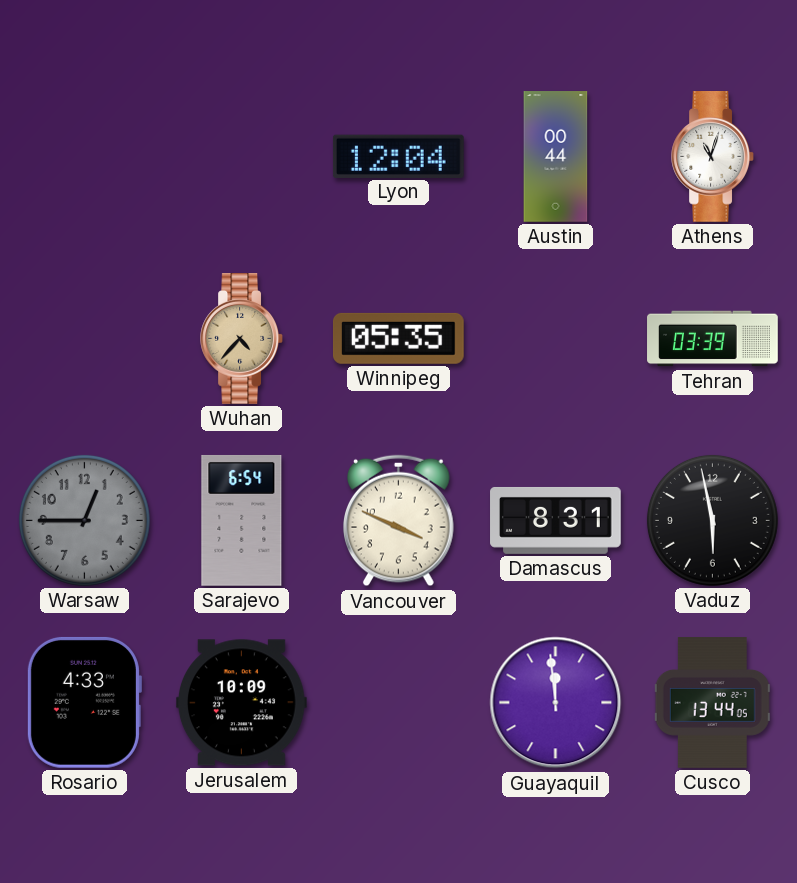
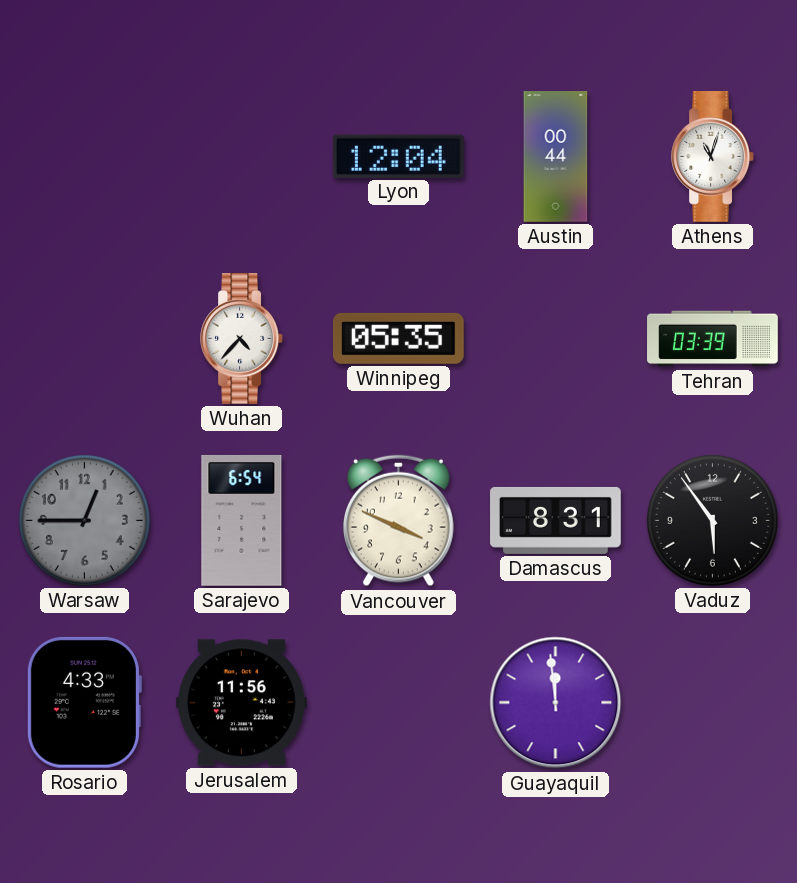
Wuhan dial: champagne -> white
Vaduz: 5:58 -> 5:54
Jerusalem: 10:09 -> 11:56
Cusco: 13:44 -> none
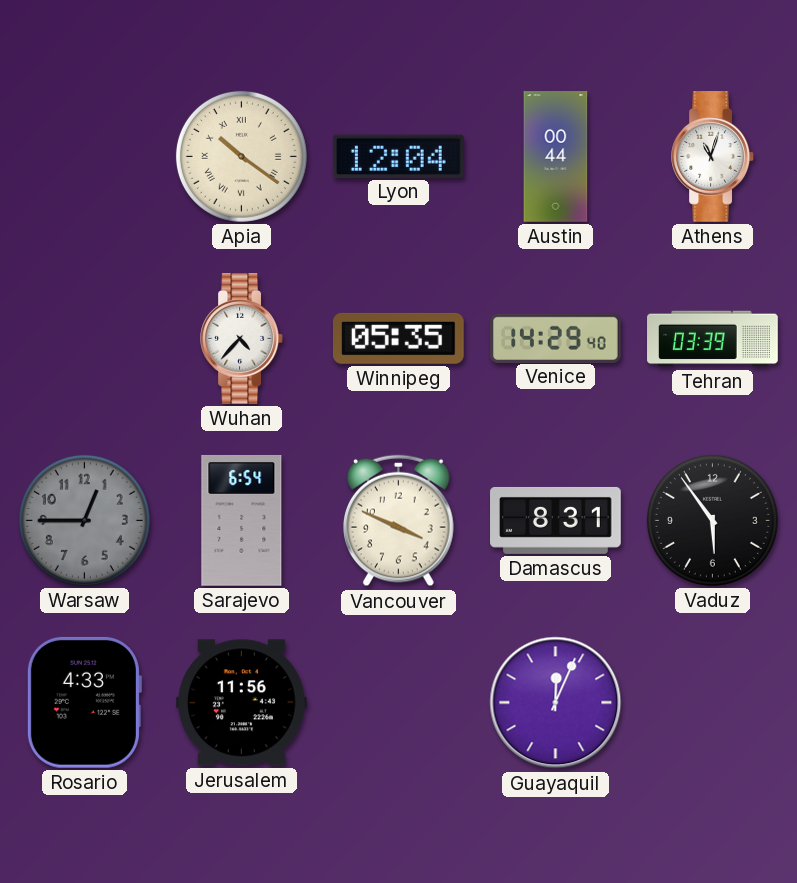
Apia: none -> 10:21
Venice: none -> 14:29
Guayaquil: 11:59 -> 12:04
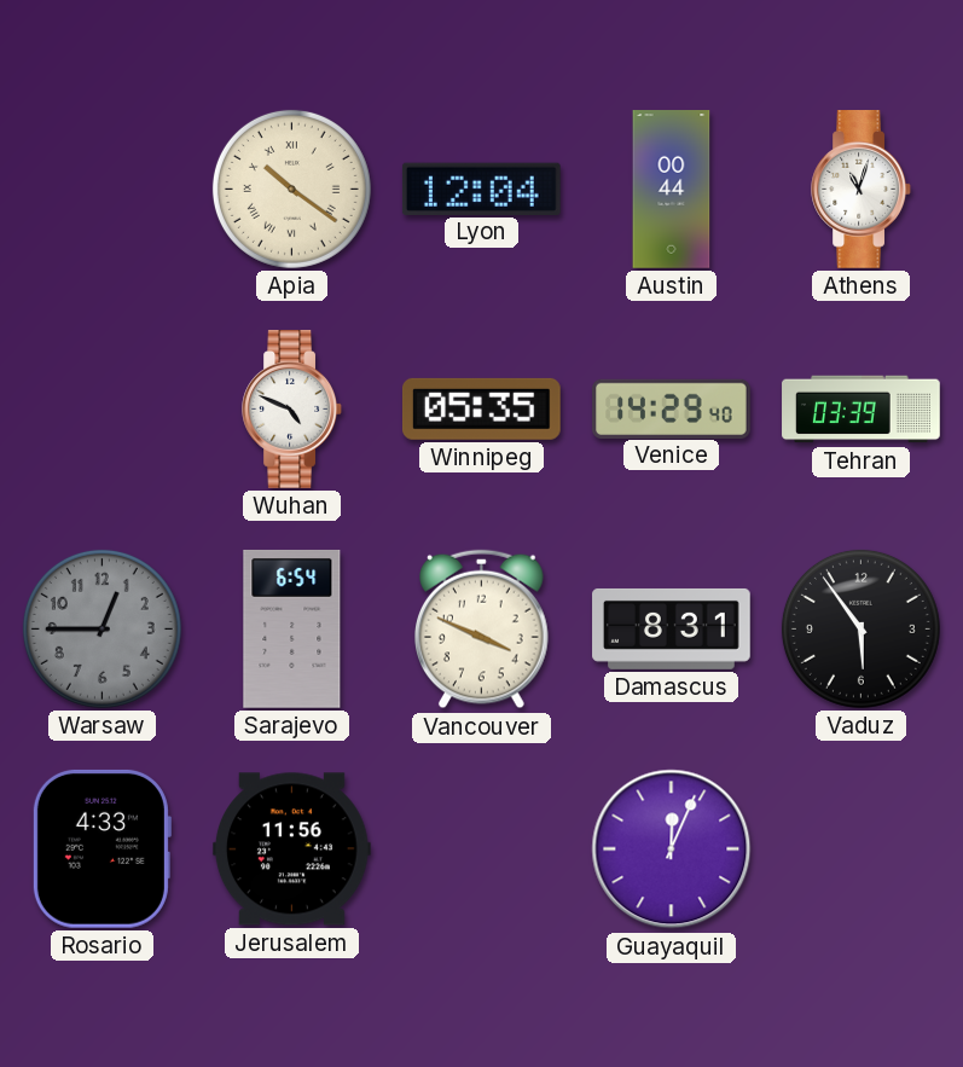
Wuhan: 4:37 -> 4:49
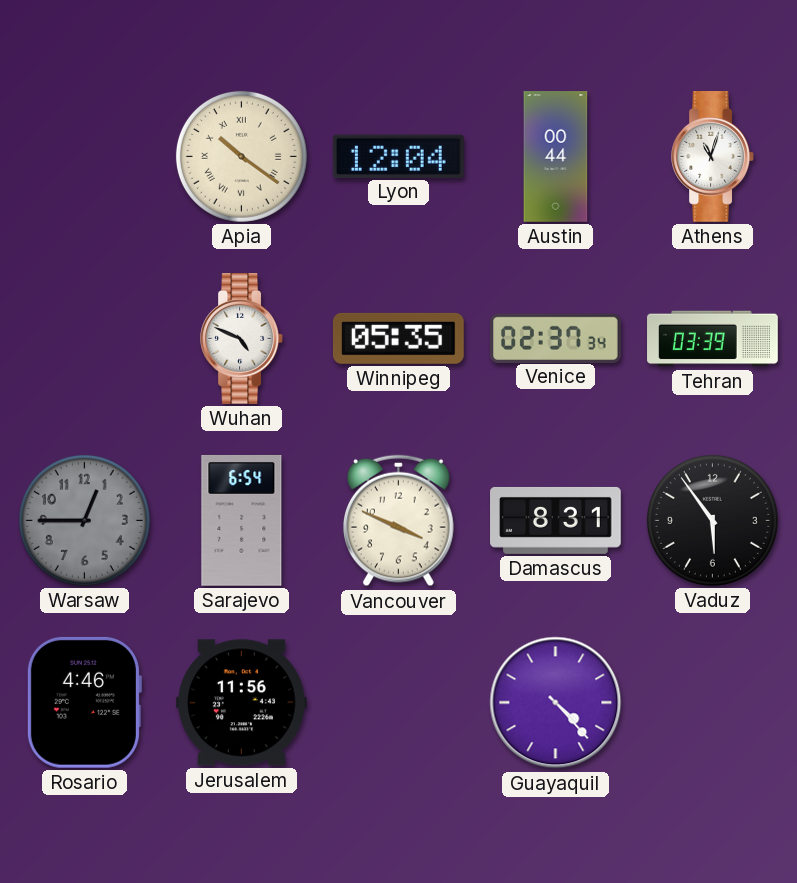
Venice: 14:29 -> 02:37
Rosario: 4:33 -> 4:46
Guayaquil: 12:04 -> 4:23
